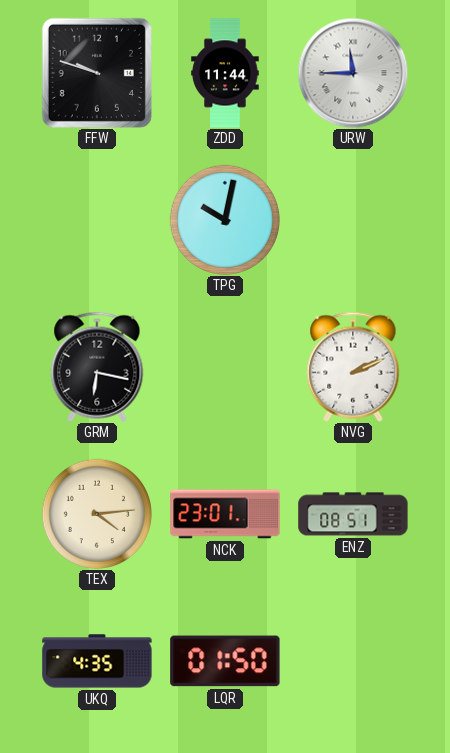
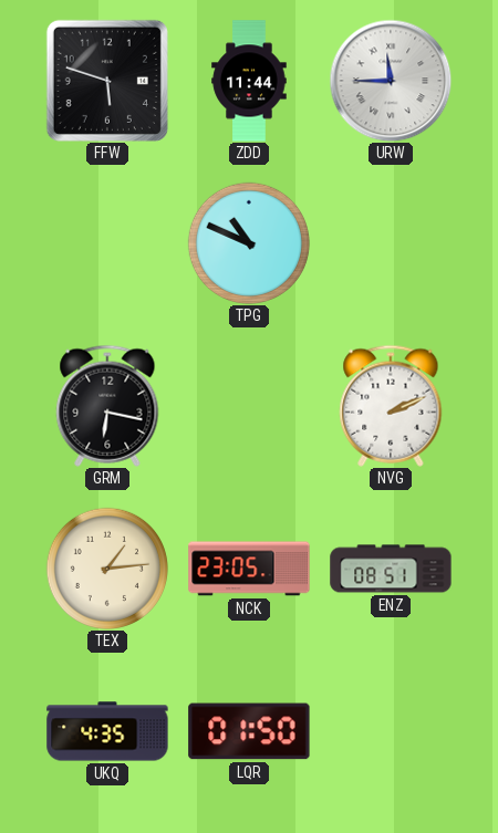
FFW: 9:48 -> 5:48
TPG: 10:02 -> 10:49
TEX: 4:14 -> 1:14
NCK: 23:01 -> 23:05
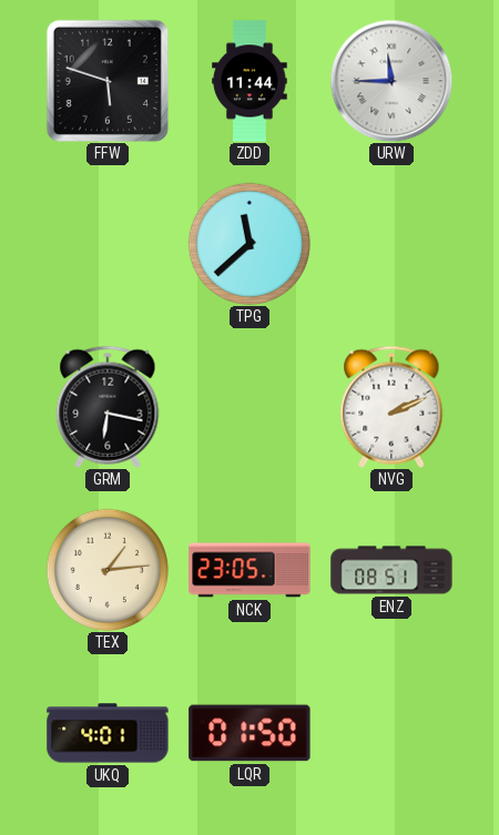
TPG: 10:49 -> 11:38
UKQ: 4:35 -> 4:01
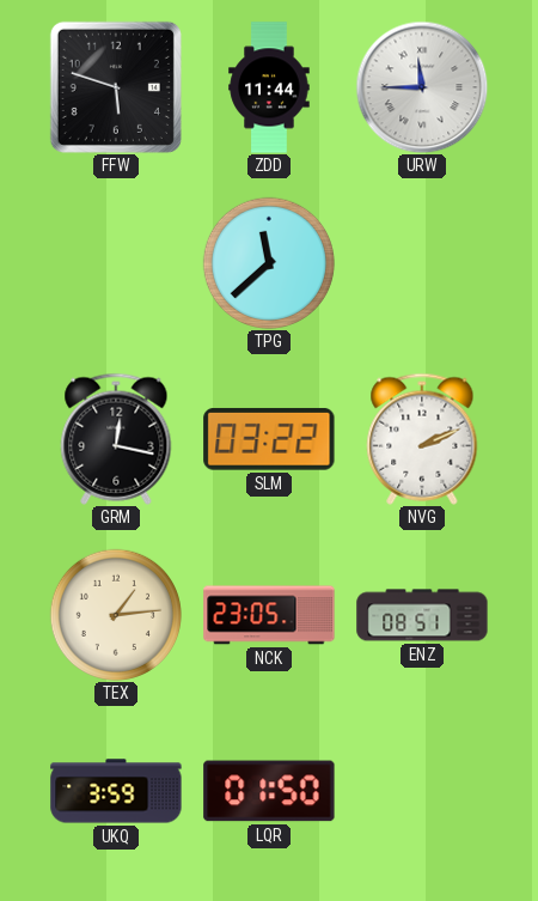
GRM: 6:17 -> 12:17
SLM: none -> 03:22
UKQ: 4:01 -> 3:59
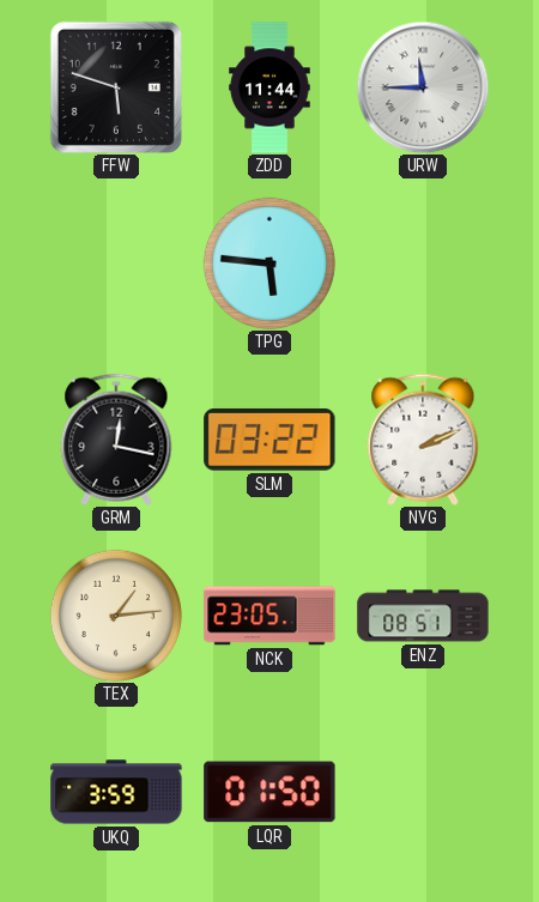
TPG: 11:38 -> 5:46
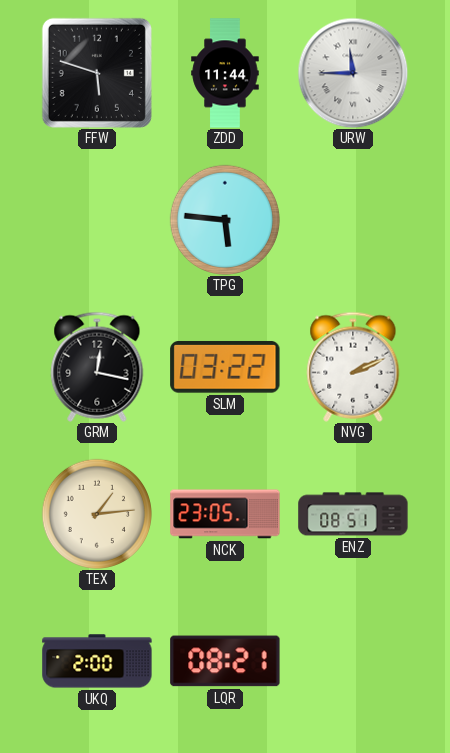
UKQ: 3:59 -> 2:00
LQR: 01:50 -> 08:21
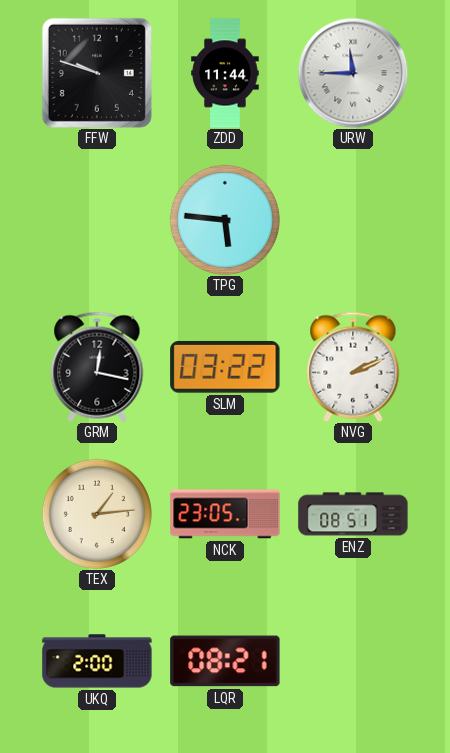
FFW: 5:48 -> 9:48
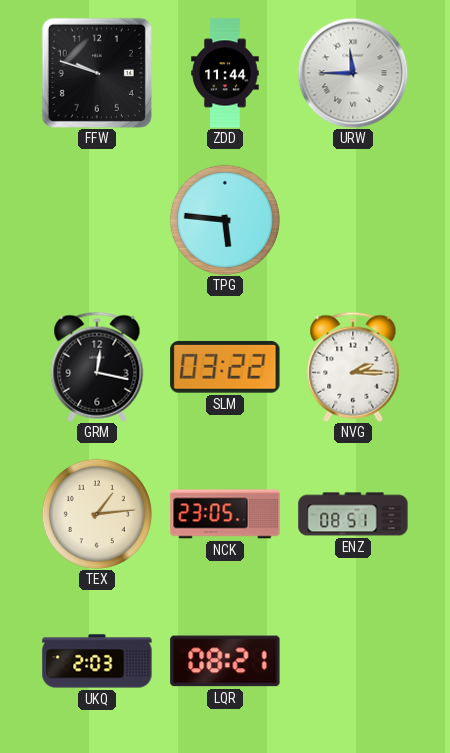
NVG: 2:11 -> 2:15
UKQ: 2:00 -> 2:03
